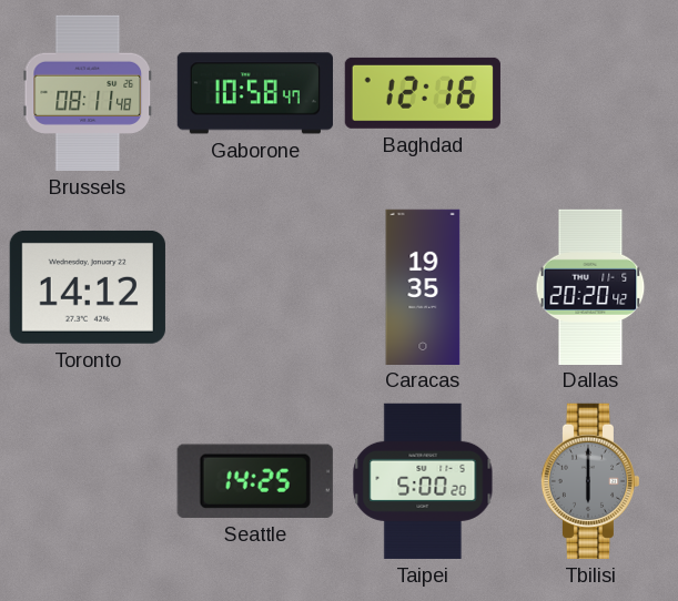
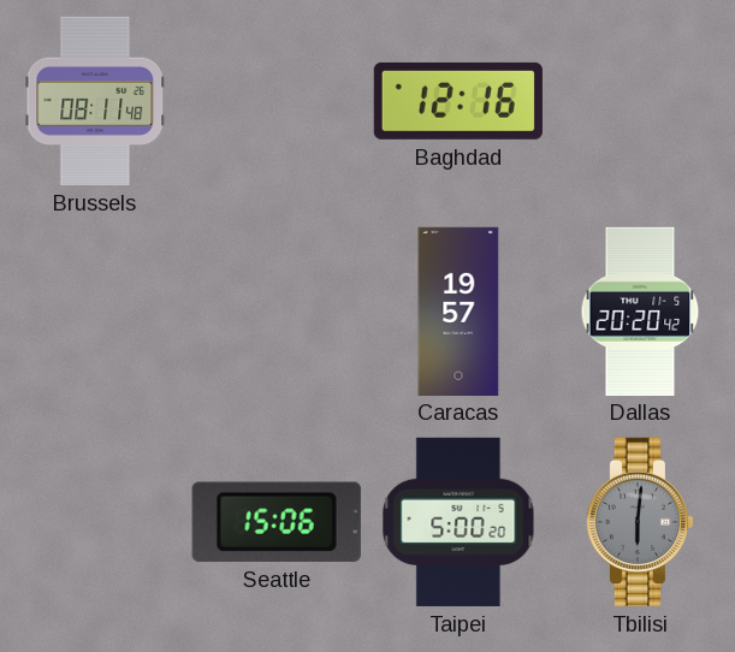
Gaborone: 10:58 -> none
Toronto: 14:12 -> none
Caracas: 19:35 -> 19:57
Seattle: 14:25 -> 15:06
Tbilisi: 6:00 -> 6:01
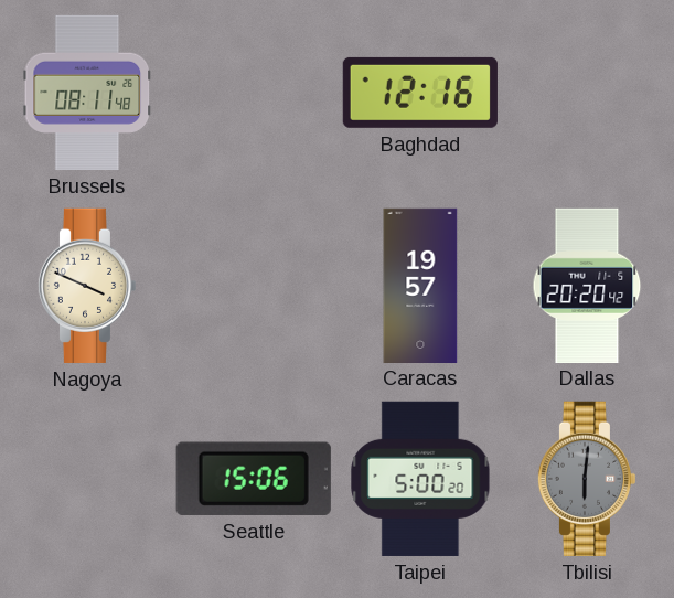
Nagoya: none -> 3:49
